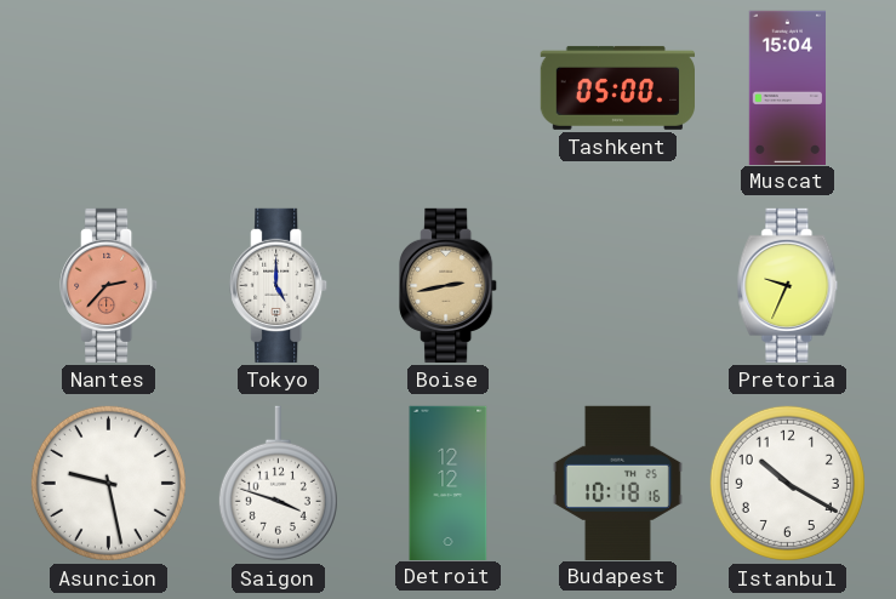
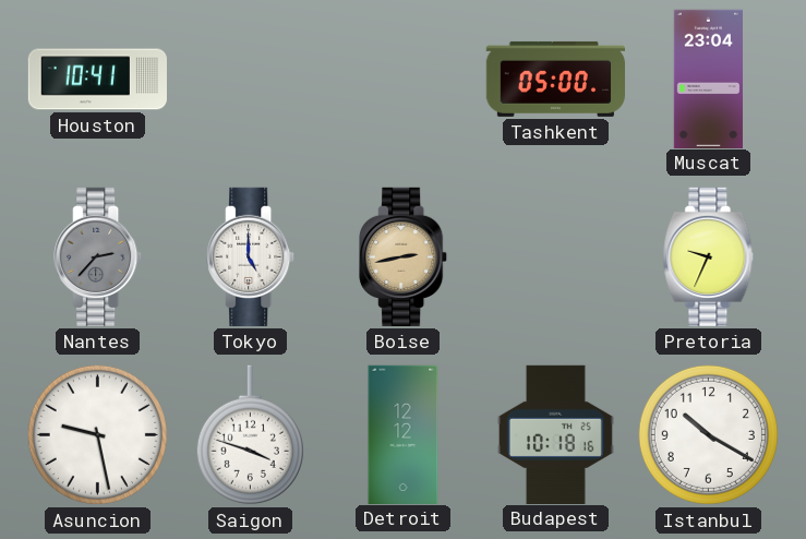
Houston: none -> 10:41
Muscat: 15:04 -> 23:04
Nantes dial: salmon -> grey
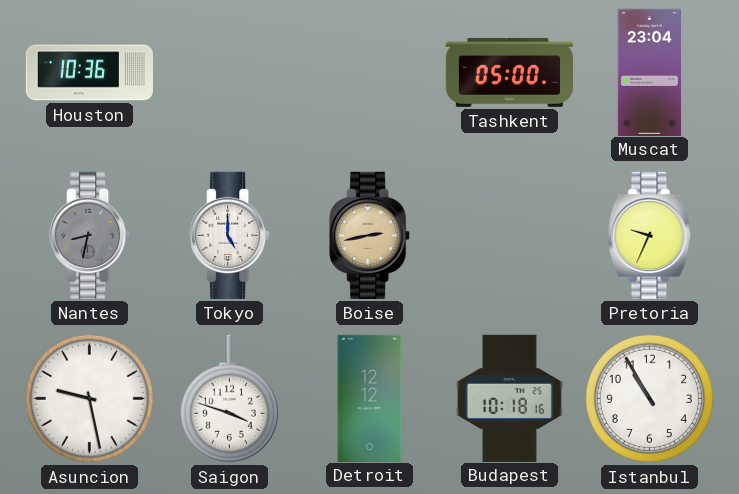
Houston: 10:41 -> 10:36
Nantes: 2:37 -> 8:32
Istanbul: 10:20 -> 10:55
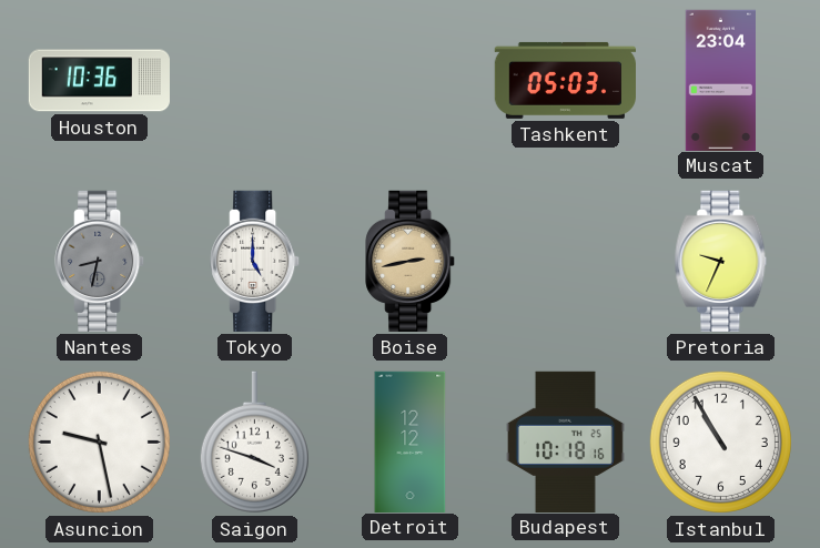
Tashkent: 05:00 -> 05:03
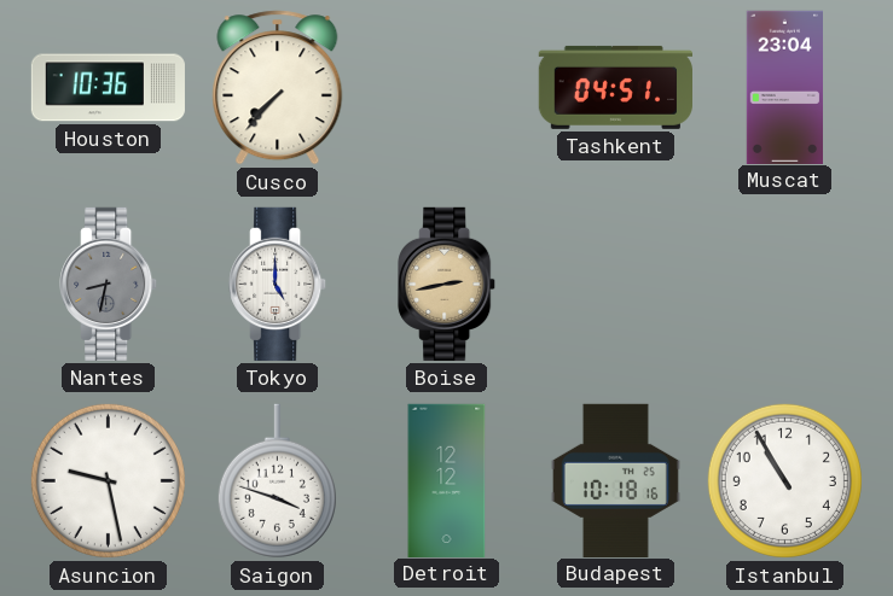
Cusco: none -> 7:37
Tashkent: 05:03 -> 04:51
Pretoria: 9:34 -> none
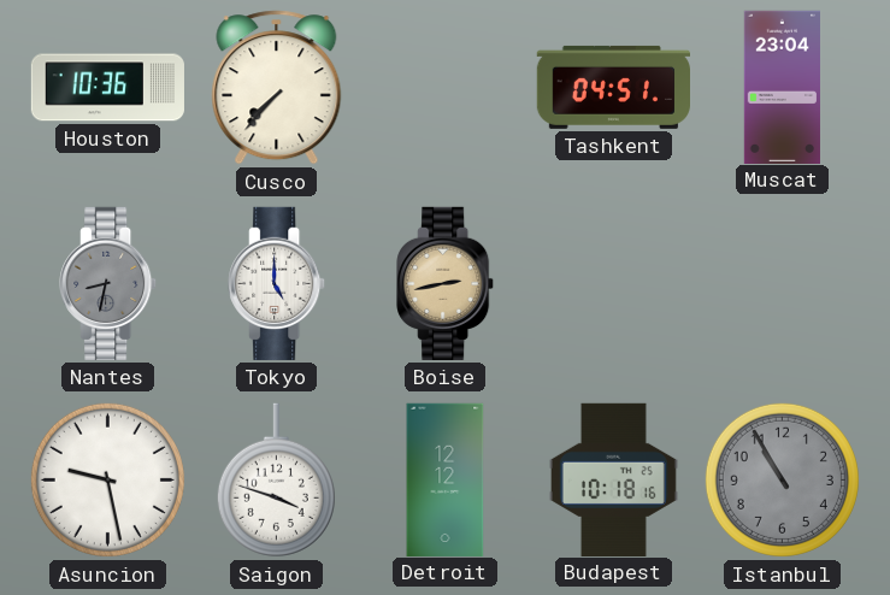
Istanbul dial: white -> grey
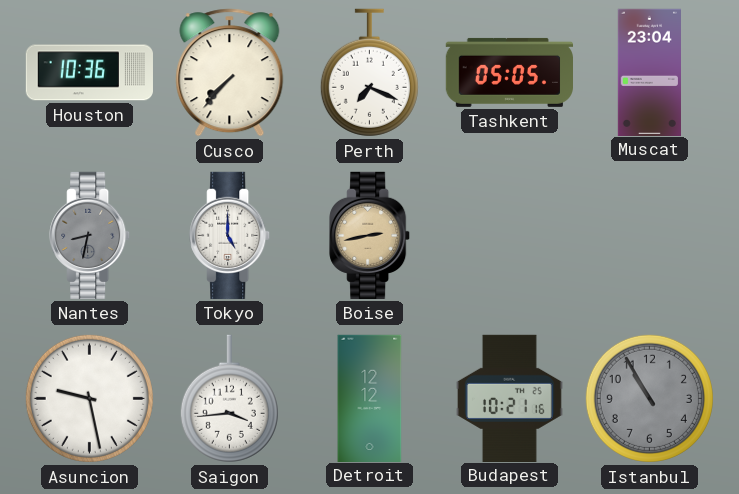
Perth: none -> 7:19
Tashkent: 04:51 -> 05:05
Saigon: 3:48 -> 3:44
Budapest: 10:18 -> 10:21
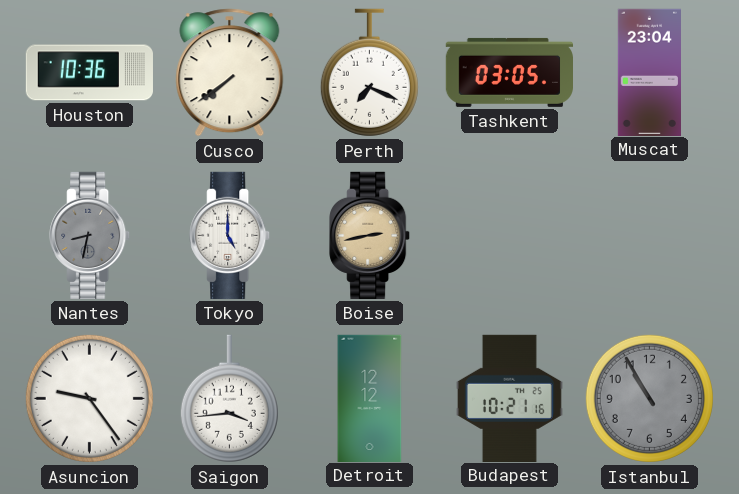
Cusco: 7:37 -> 7:39
Tashkent: 05:05 -> 03:05
Asuncion: 9:28 -> 9:24
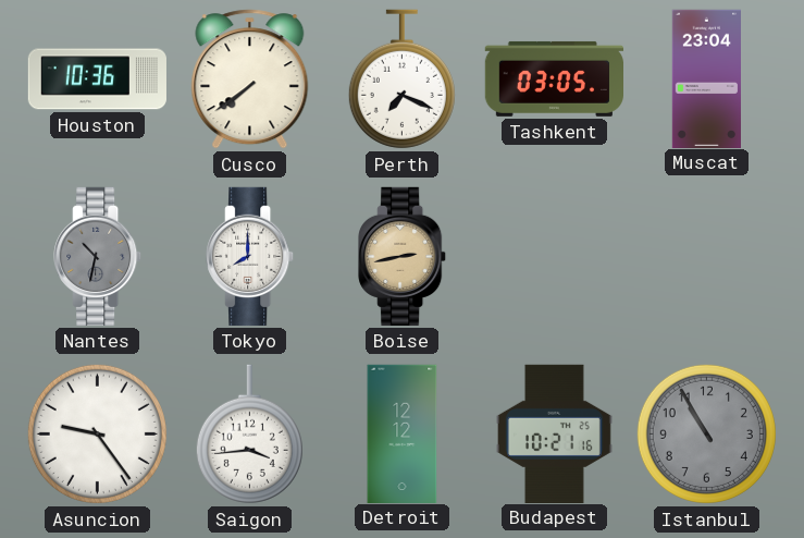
Nantes: 8:32 -> 10:32
Tokyo: 5:00 -> 8:00
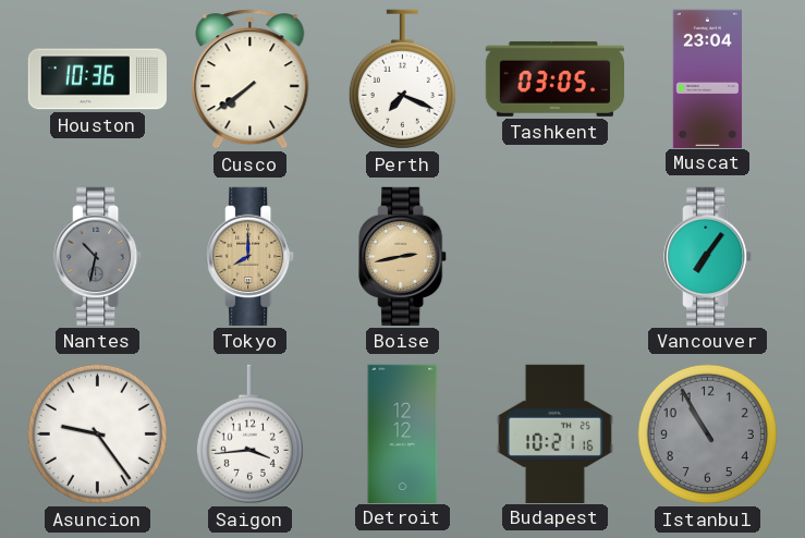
Tokyo dial: white -> champagne
Vancouver: none -> 7:06
